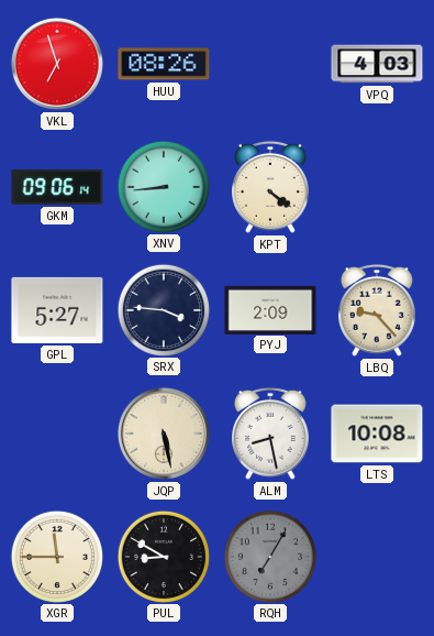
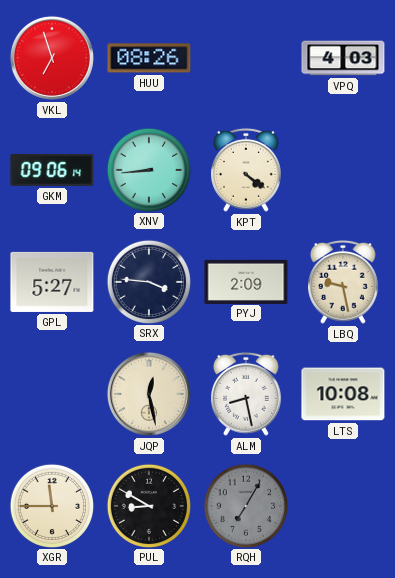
LBQ: 9:23 -> 9:28
JQP: 5:28 -> 12:28
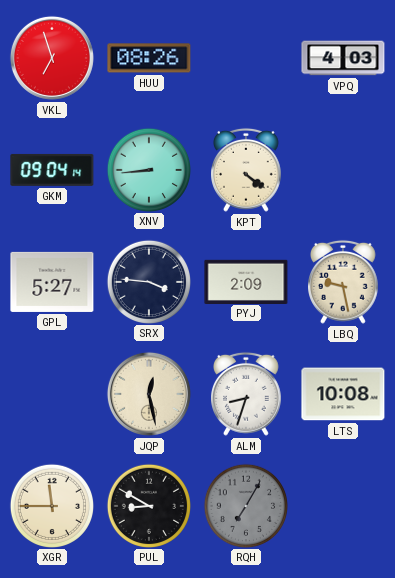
GKM: 09:06 -> 09:04
ALM: 8:28 -> 8:33
